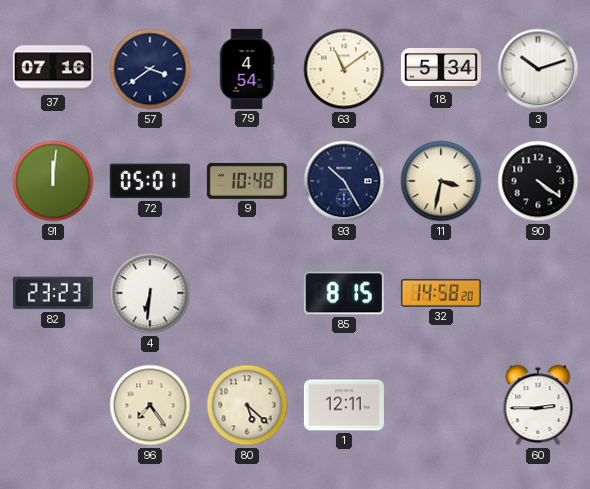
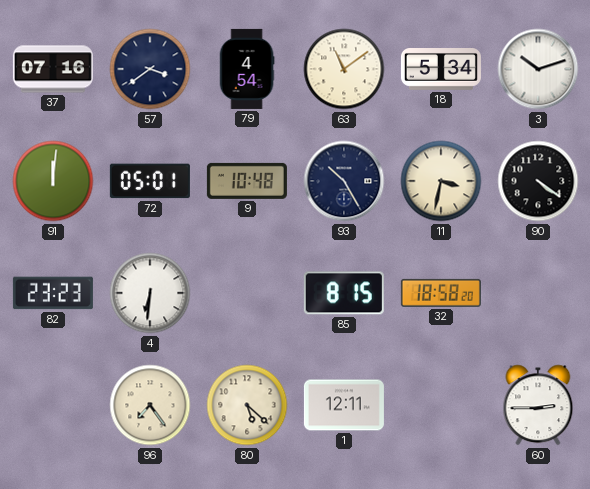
32: 14:58 -> 18:58
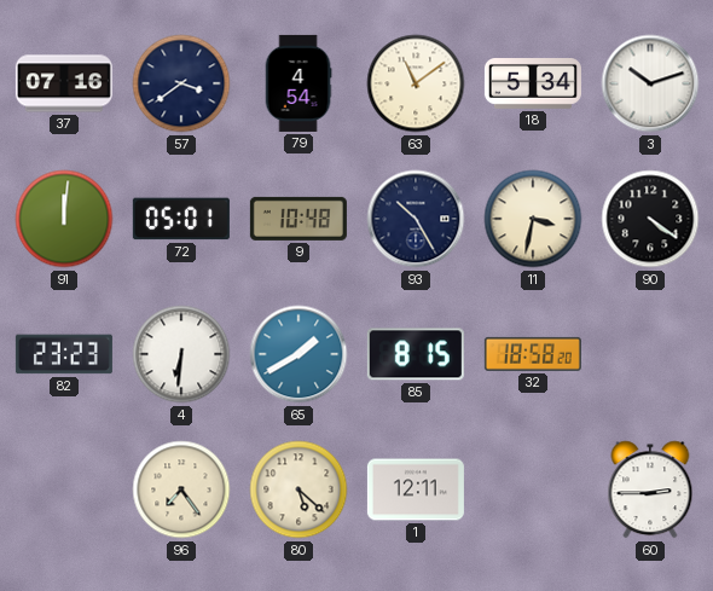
65: none -> 1:40
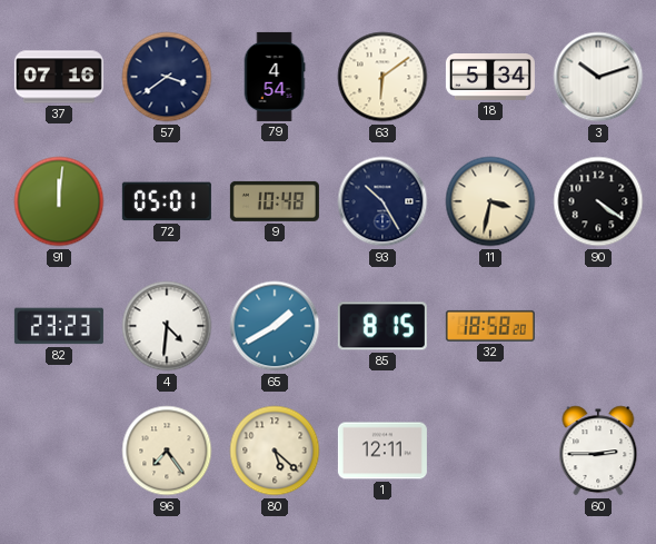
63: 11:09 -> 6:09
4: 6:31 -> 4:31
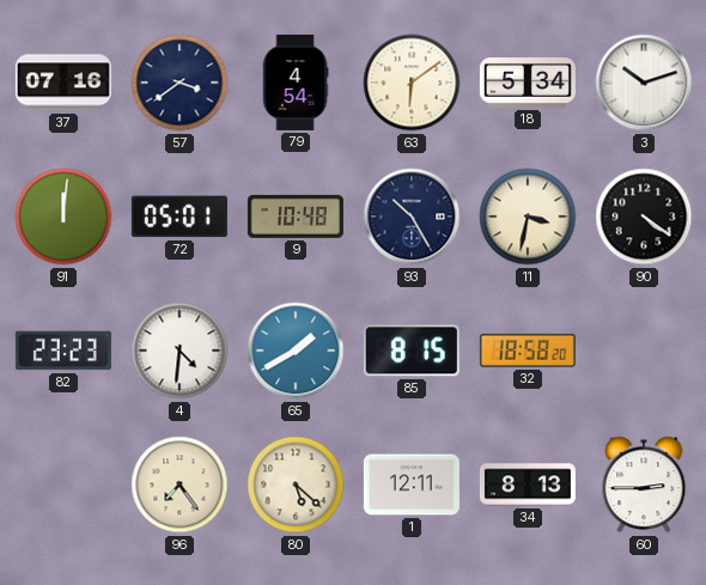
34: none -> 8:13
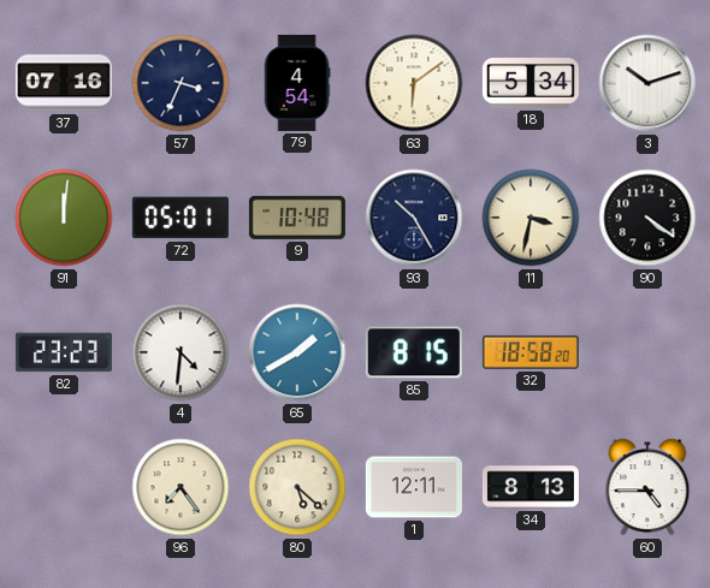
57: 3:39 -> 3:34
60: 2:45 -> 4:45
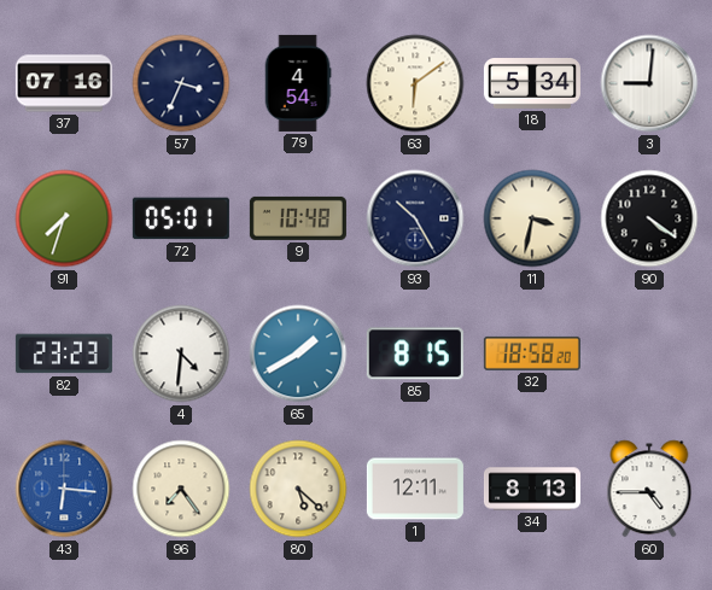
3: 10:12 -> 9:01
91: 12:01 -> 7:33
43: none -> 6:16
